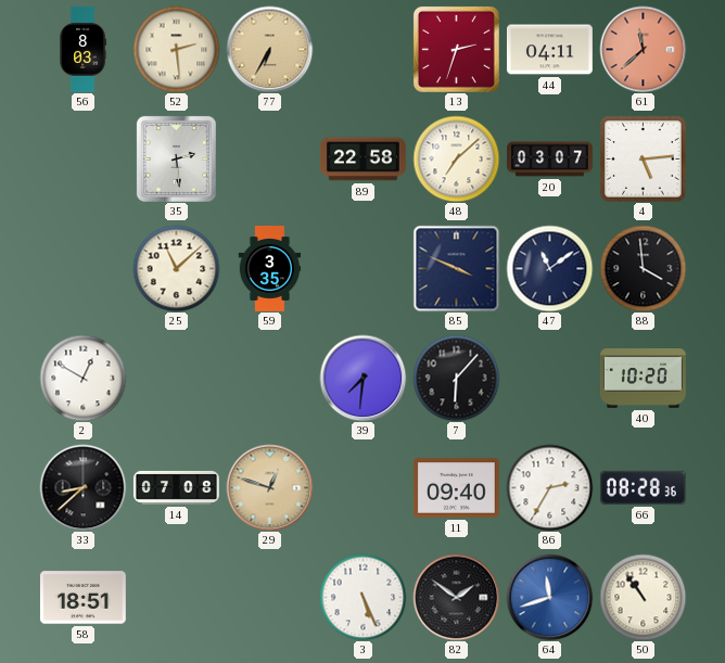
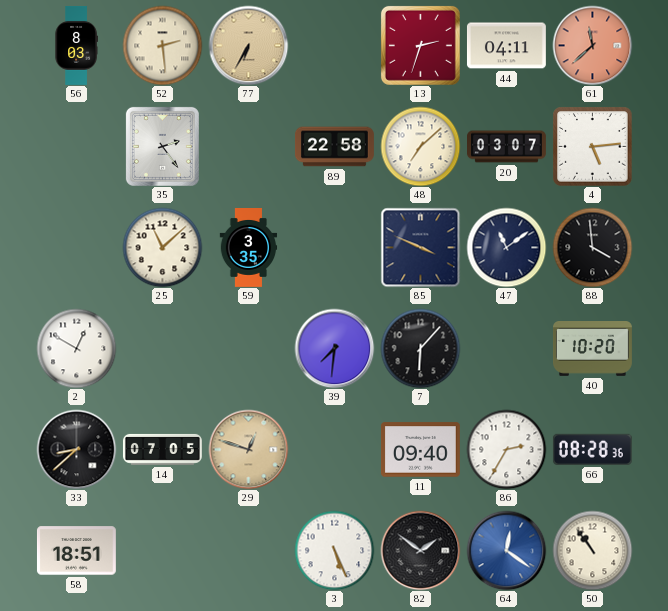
35: 2:29 -> 2:24
14: 07:08 -> 07:05
64: 11:42 -> 12:21
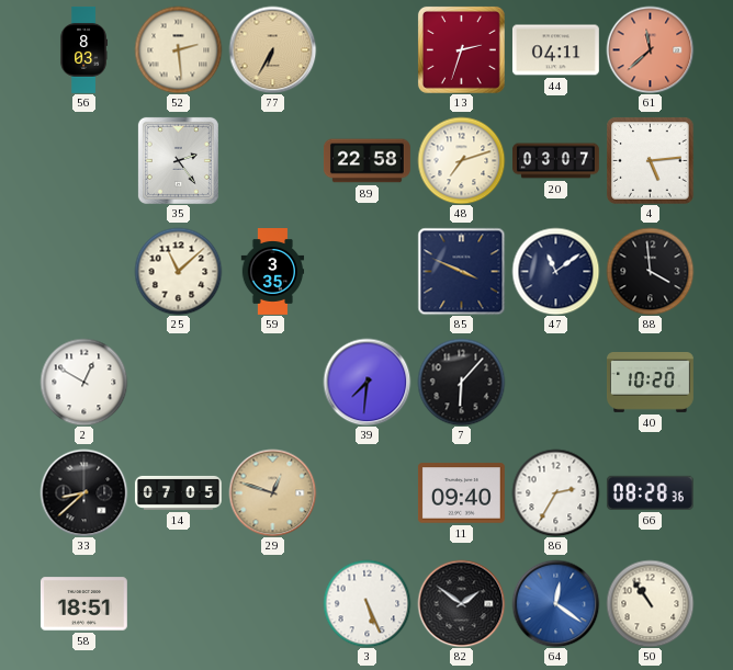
48: 7:08 -> 7:12
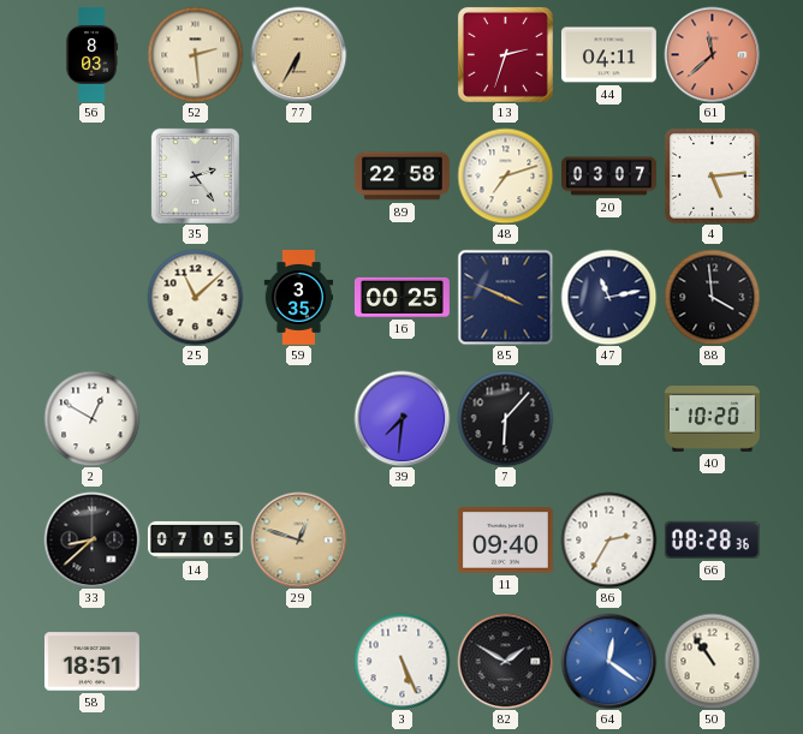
16: none -> 00:25
47: 11:09 -> 11:13
82: 1:51 -> 1:50
